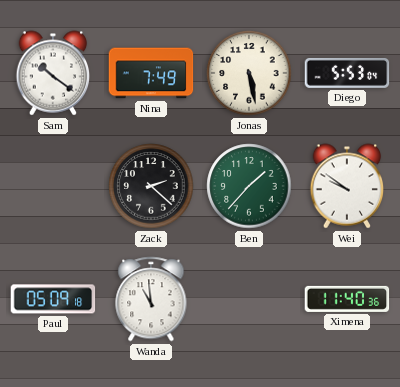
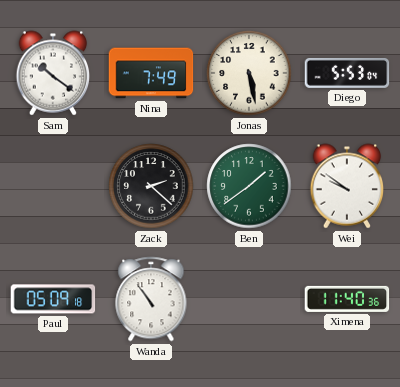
Ben: 1:37 -> 1:39
Wanda: 10:59 -> 10:54
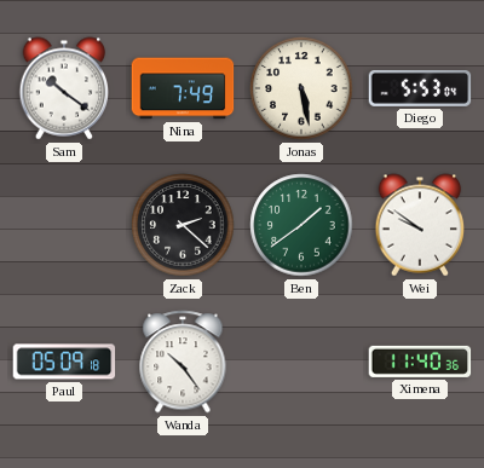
Wanda: 10:54 -> 10:24
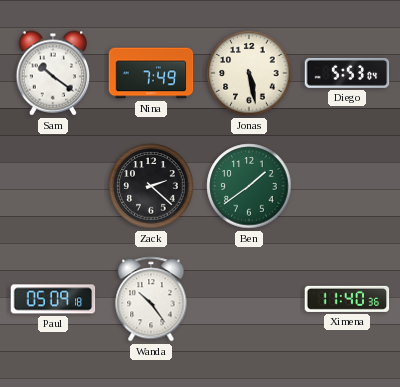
Wei: 9:51 -> none
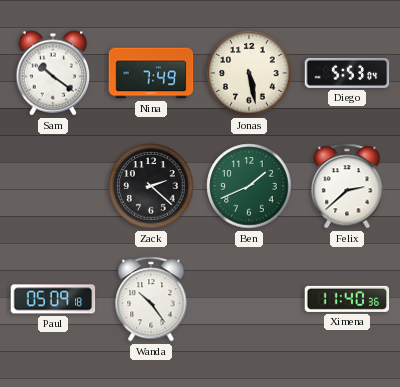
Ben: 1:39 -> 1:41
Felix: none -> 2:38
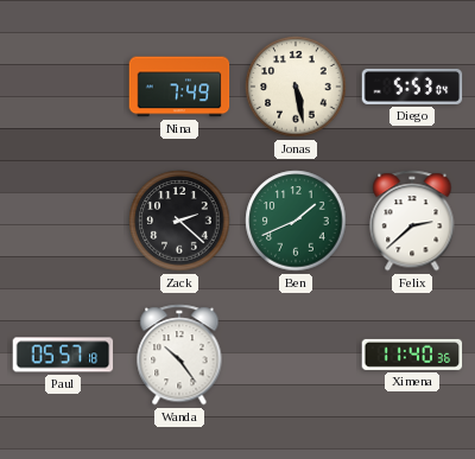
Sam: 10:21 -> none
Paul: 05:09 -> 05:57
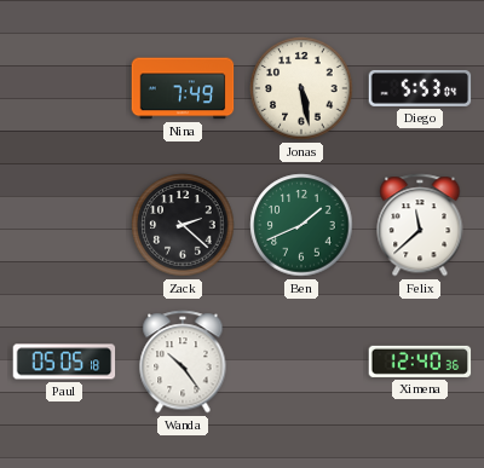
Felix: 2:38 -> 11:38
Paul: 05:57 -> 05:05
Ximena: 11:40 -> 12:40
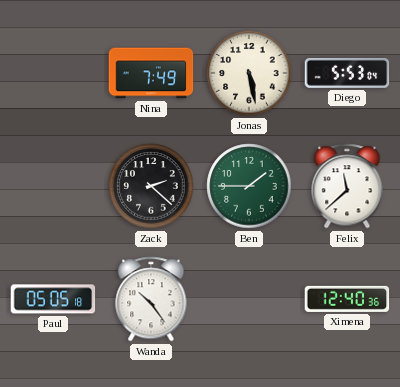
Ben: 1:41 -> 1:45
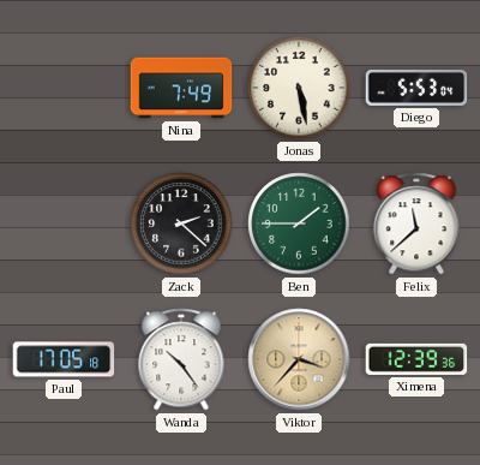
Paul: 05:05 -> 17:05
Viktor: none -> 3:37
Ximena: 12:40 -> 12:39
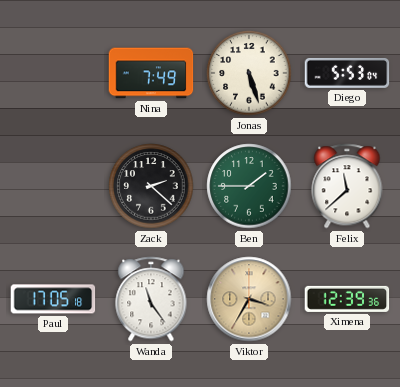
Jonas: 5:28 -> 5:27
Wanda: 10:24 -> 11:24
Viktor: 3:37 -> 3:35
